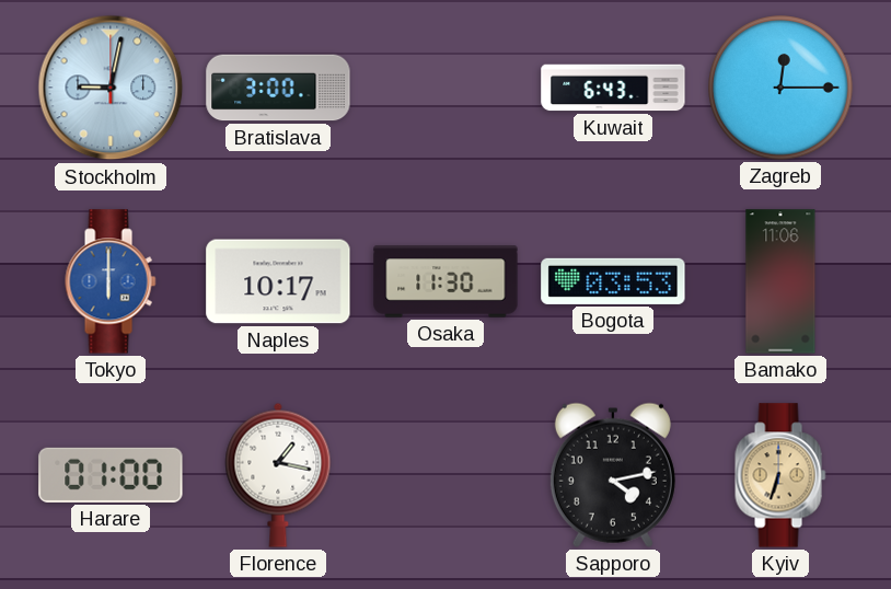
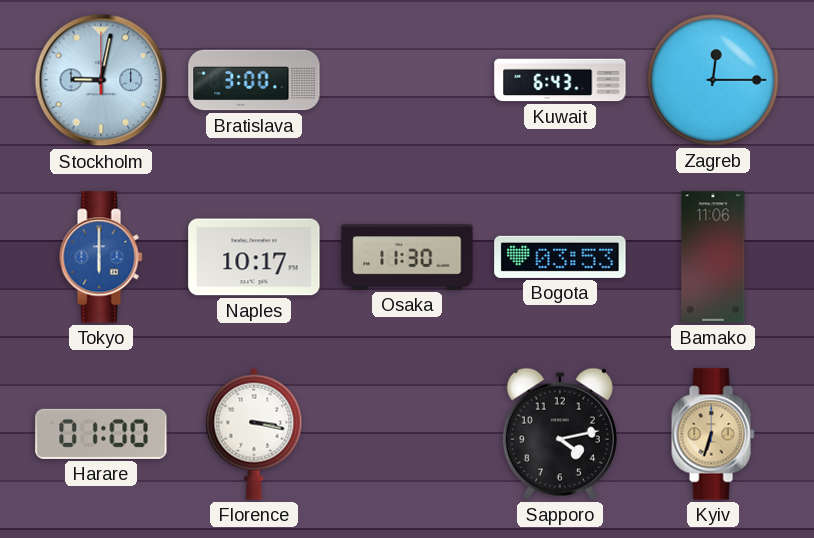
Florence: 1:17 -> 3:17
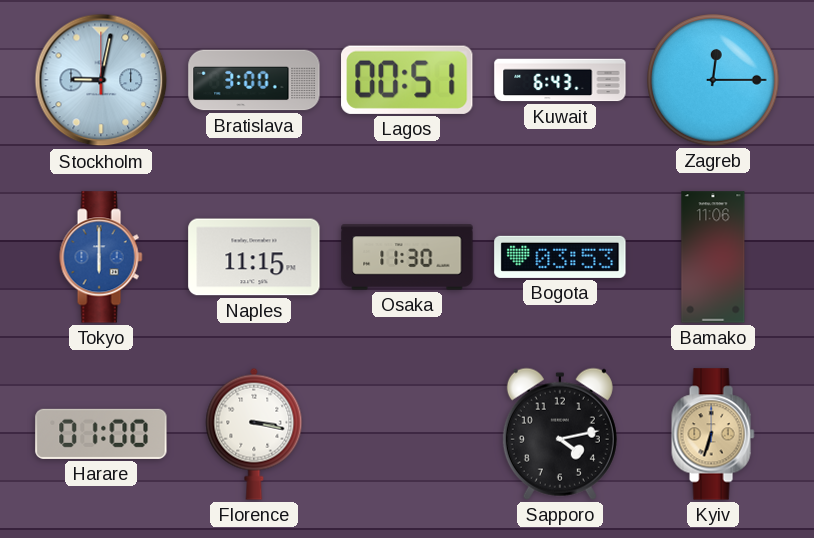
Lagos: none -> 00:51
Naples: 10:17 -> 11:15
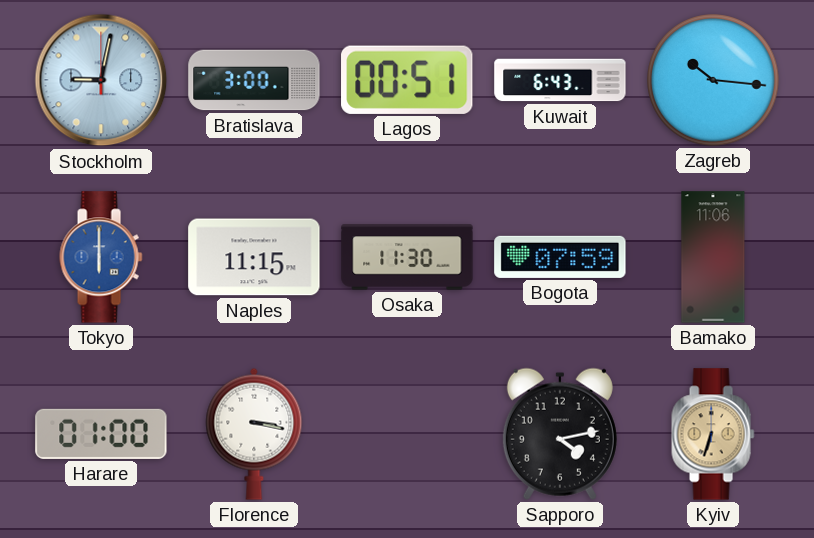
Zagreb: 12:15 -> 10:16
Bogota: 03:53 -> 07:59
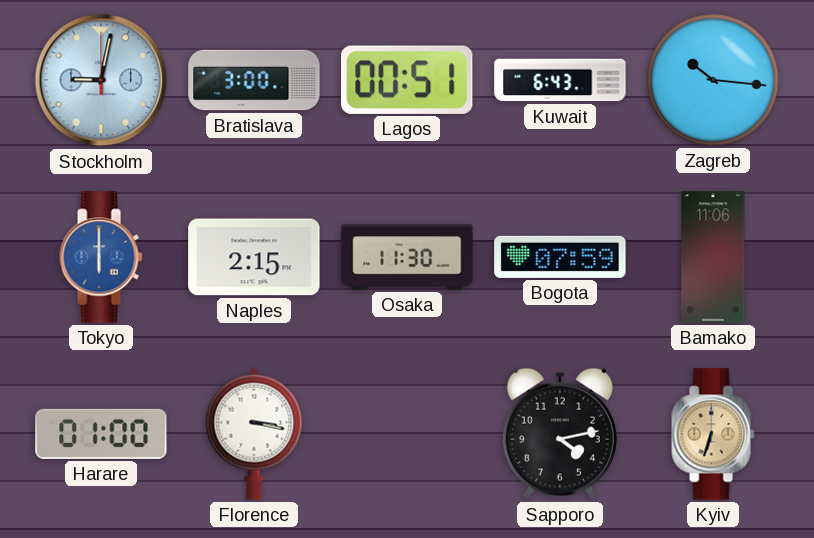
Naples: 11:15 -> 2:15
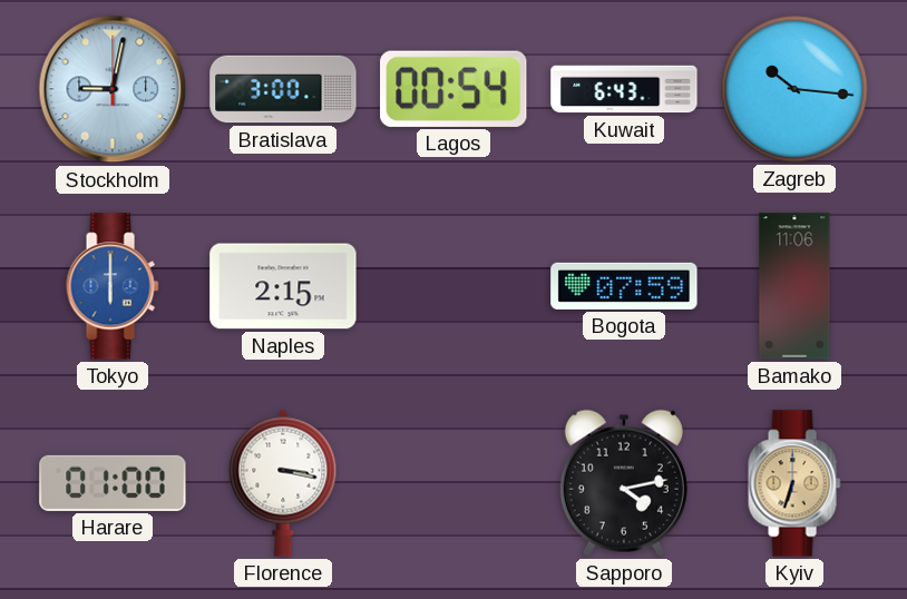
Lagos: 00:51 -> 00:54
Osaka: 11:30 -> none
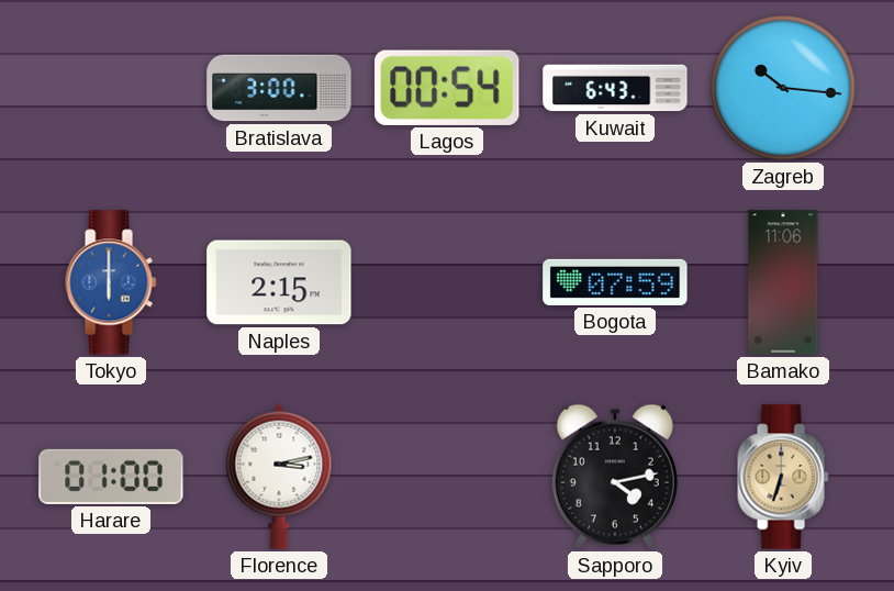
Stockholm: 9:02 -> none
Florence: 3:17 -> 3:13
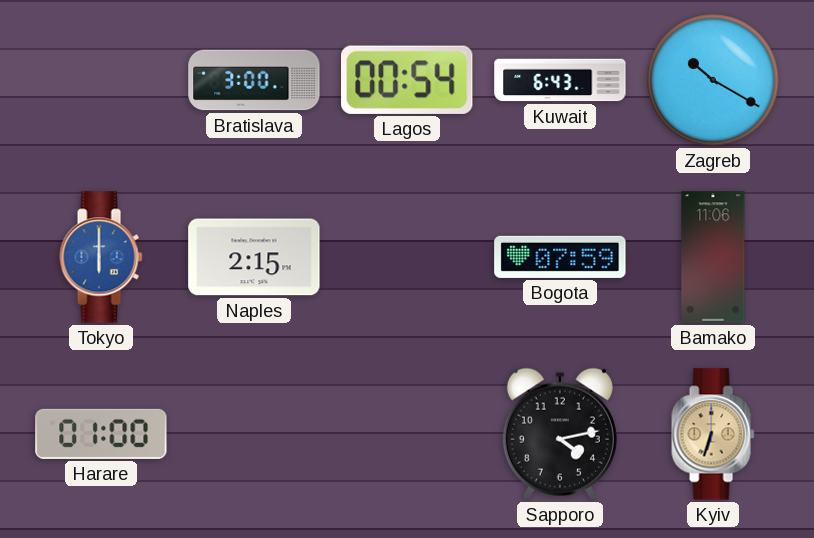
Zagreb: 10:16 -> 10:20
Florence: 3:13 -> none
